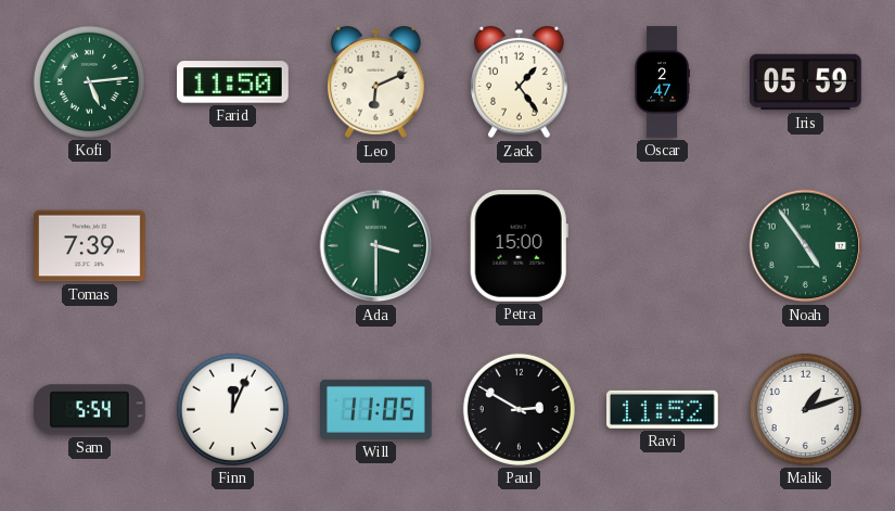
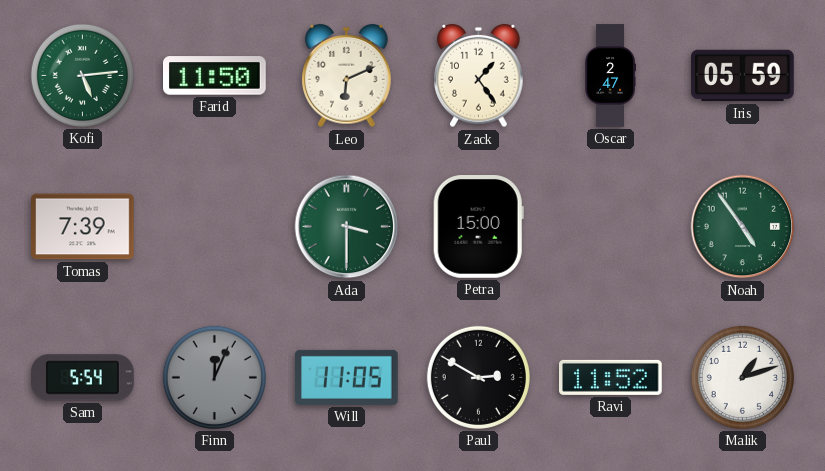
Finn dial: white -> grey
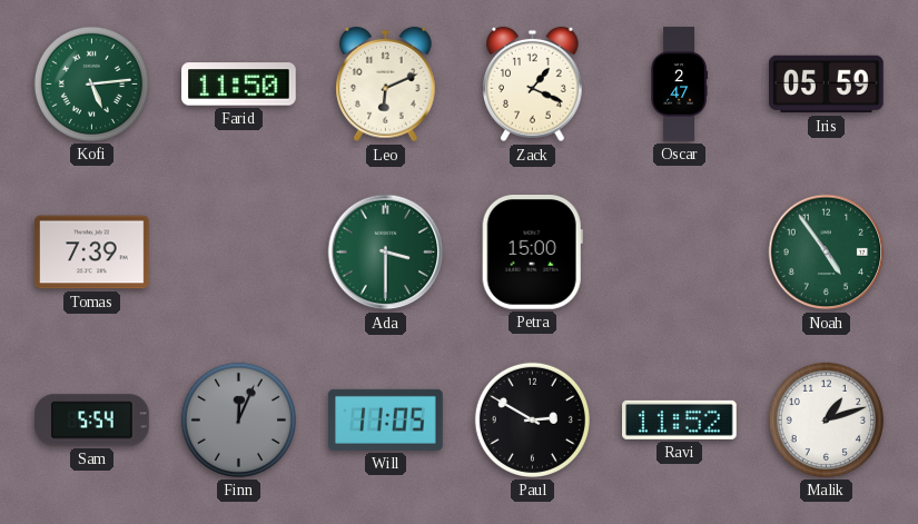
Zack: 1:24 -> 1:19
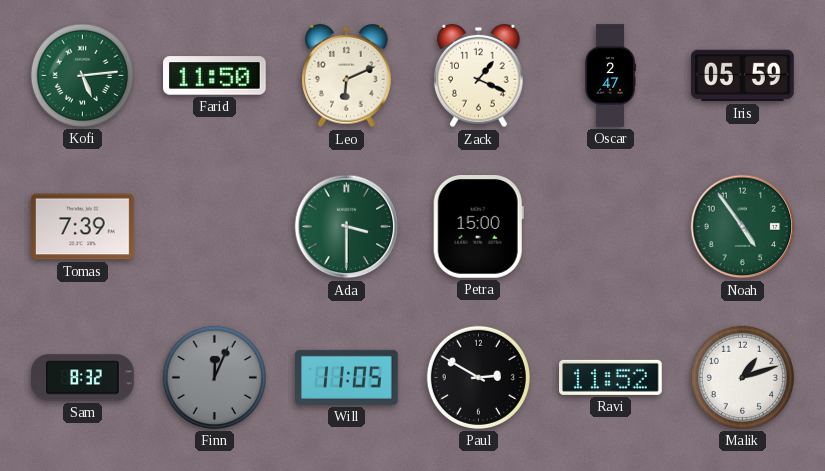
Sam: 5:54 -> 8:32
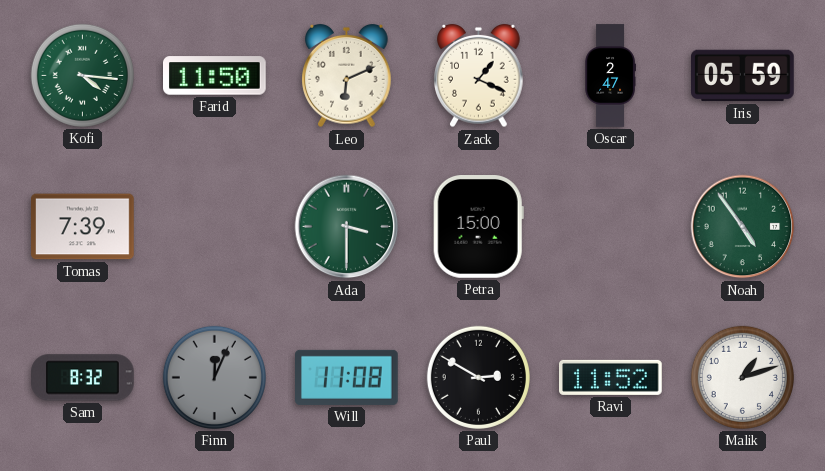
Kofi: 5:14 -> 4:16
Will: 11:05 -> 11:08
